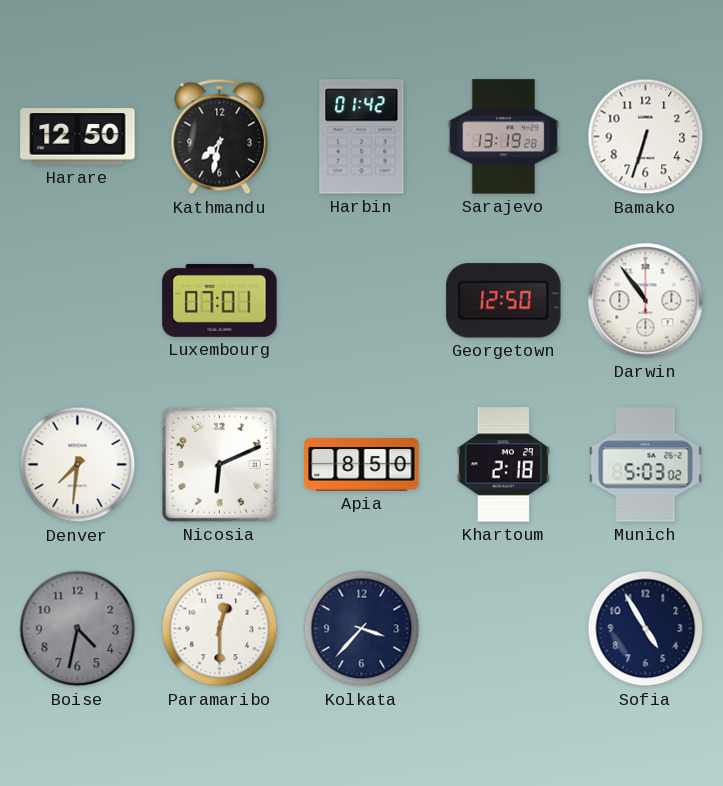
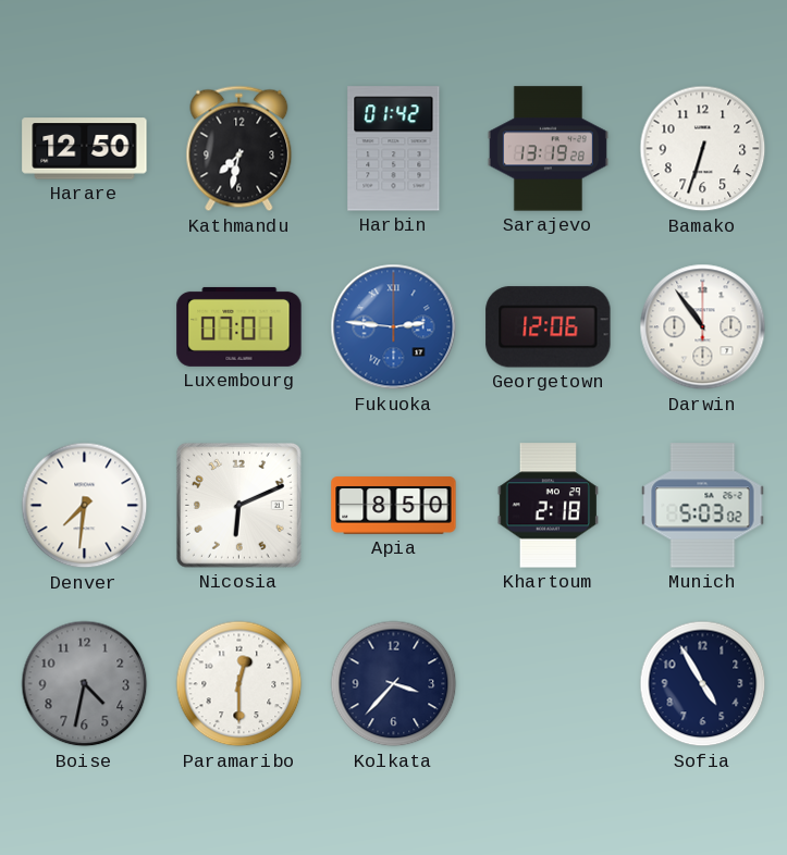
Fukuoka: none -> 2:46
Georgetown: 12:50 -> 12:06
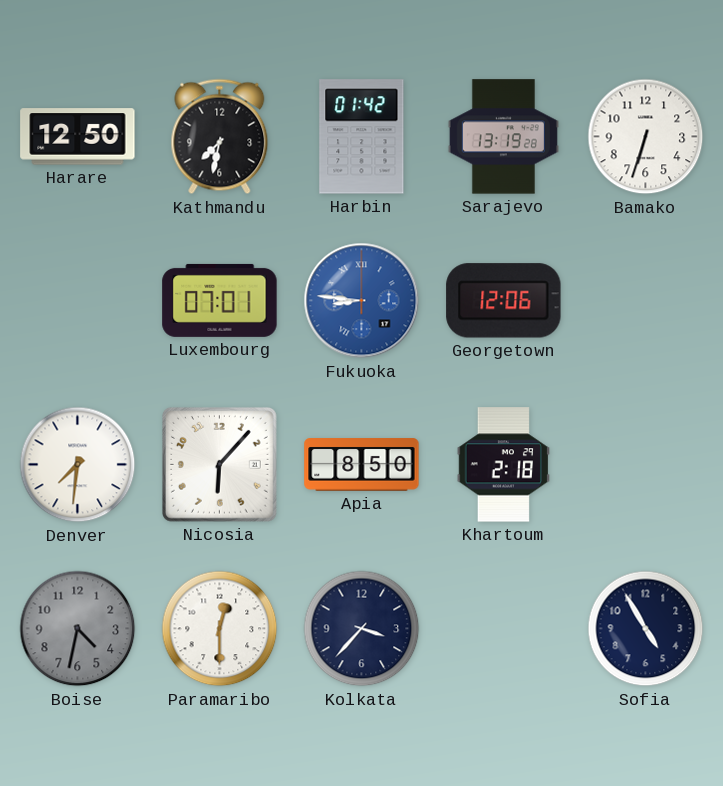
Fukuoka: 2:46 -> 8:46
Darwin: 10:54 -> none
Nicosia: 6:11 -> 6:07
Munich: 5:03 -> none
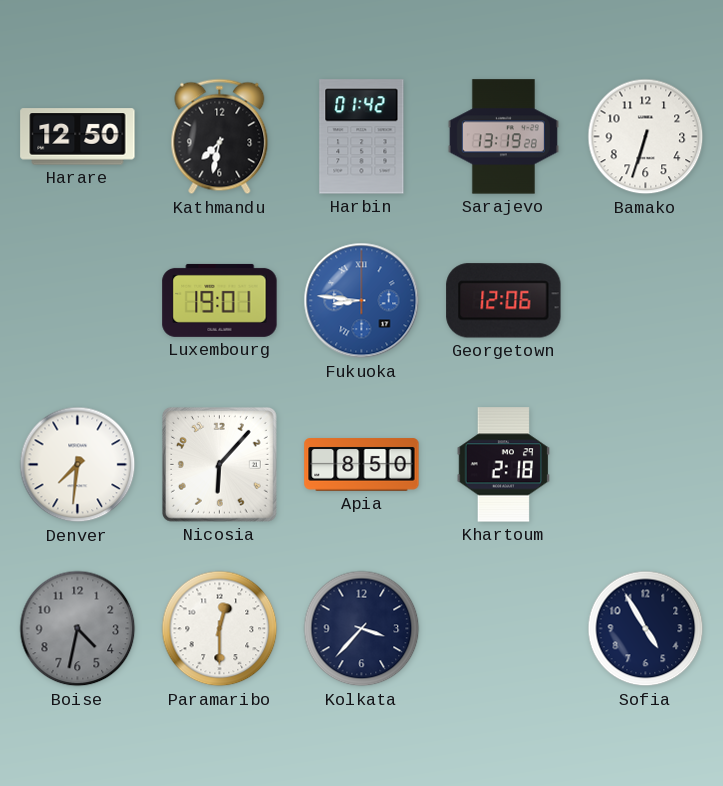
Luxembourg: 07:01 -> 19:01
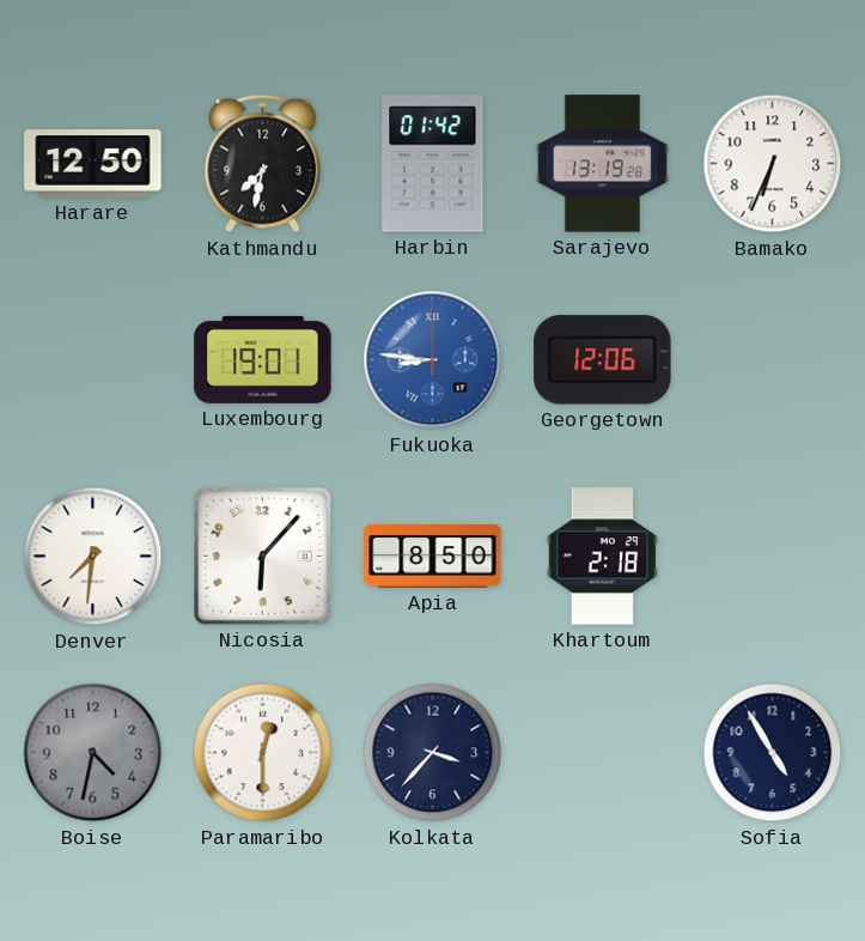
Bamako: 6:33 -> 6:34
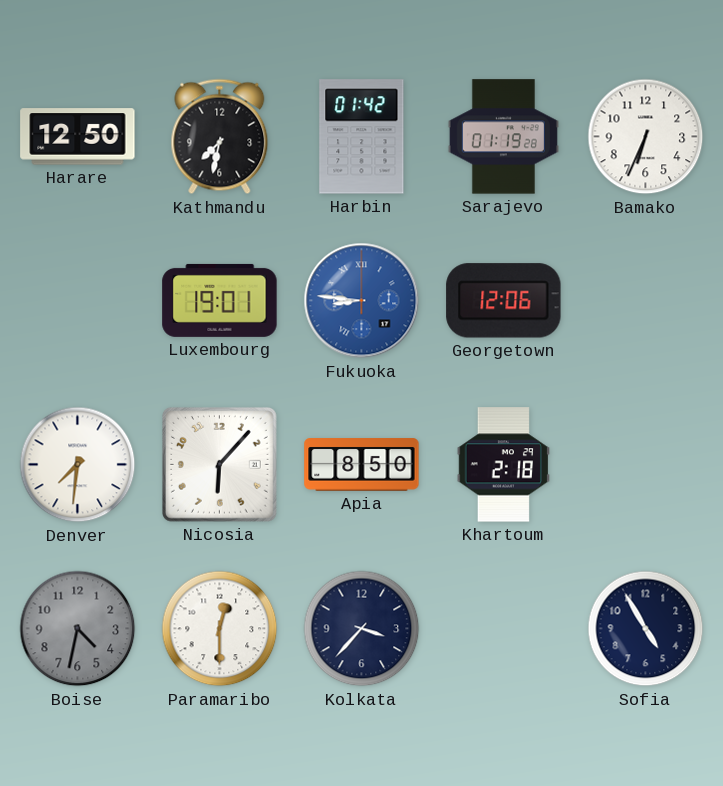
Sarajevo: 13:19 -> 01:19
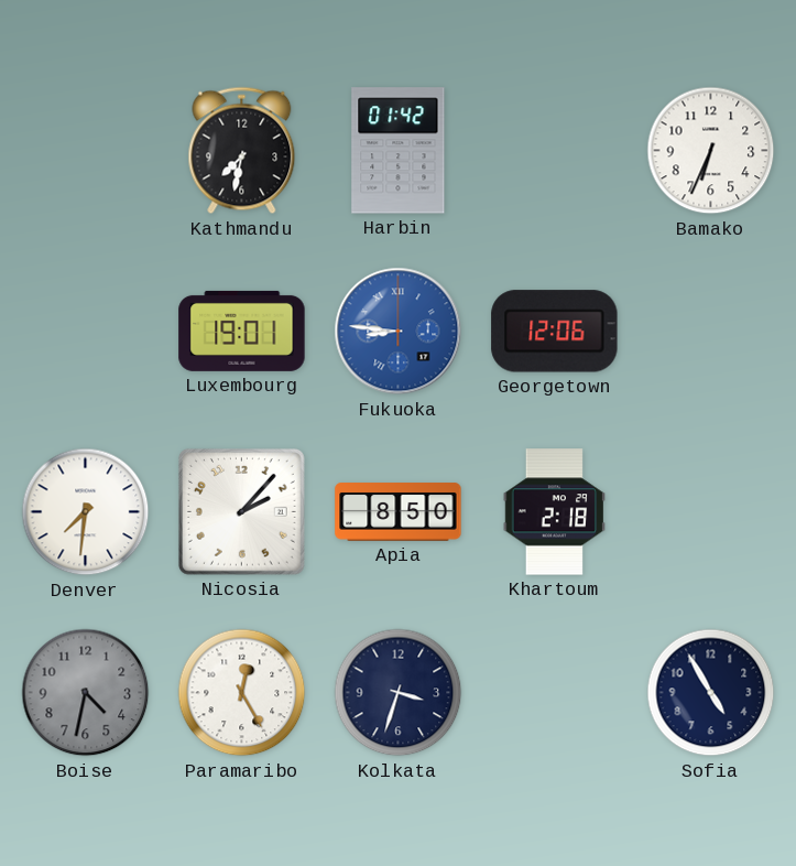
Harare: 12:50 -> none
Sarajevo: 01:19 -> none
Nicosia: 6:07 -> 2:07
Paramaribo: 12:30 -> 12:25
Kolkata: 3:37 -> 3:33
